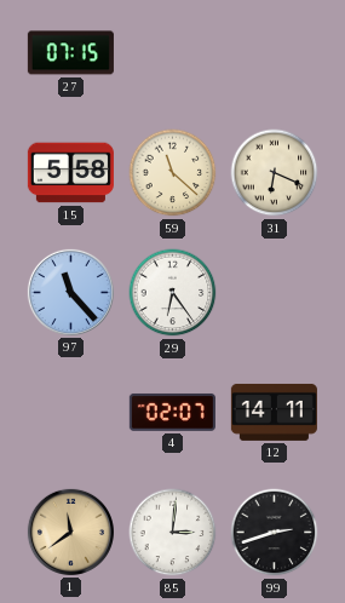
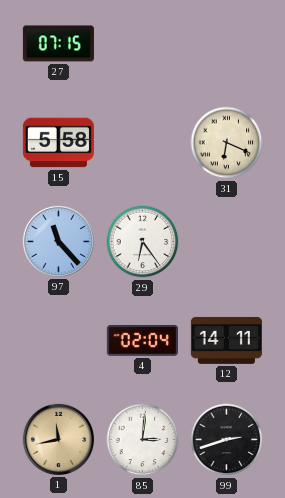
59: 11:22 -> none
4: 02:07 -> 02:04
1: 11:39 -> 11:43
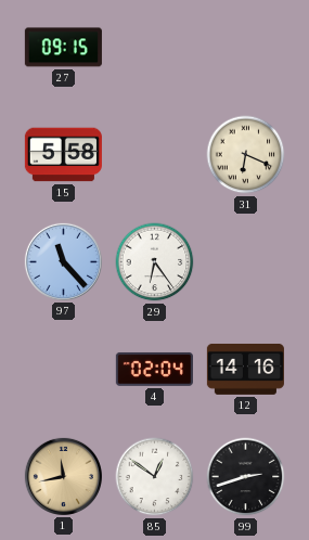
27: 07:15 -> 09:15
12: 14:11 -> 14:16
85: 3:01 -> 12:51
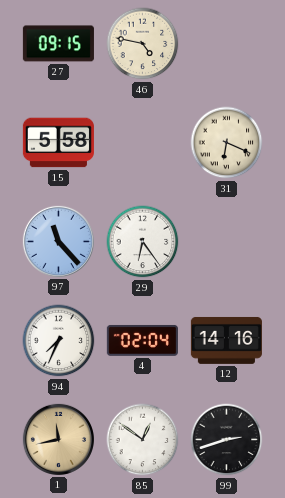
46: none -> 4:47
94: none -> 7:34
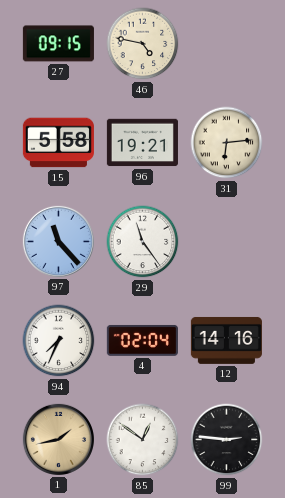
96: none -> 19:21
31: 6:19 -> 6:14
29: 6:24 -> 11:24
1: 11:43 -> 1:43
99: 2:42 -> 2:46
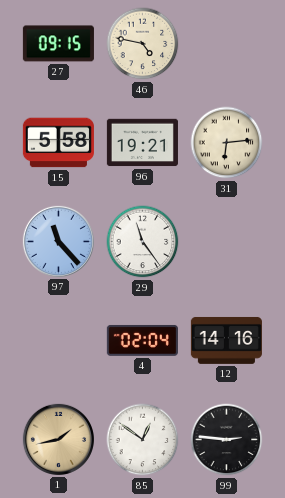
94: 7:34 -> none
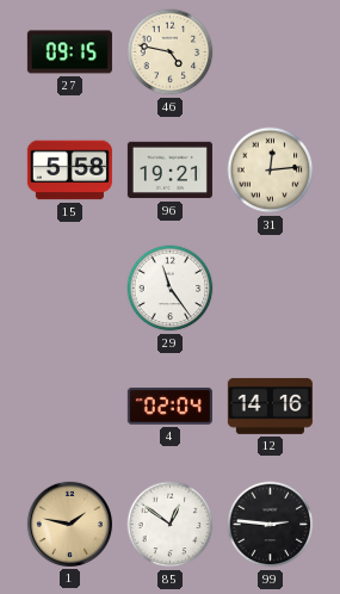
31: 6:14 -> 12:14
97: 11:23 -> none
1: 1:43 -> 1:47
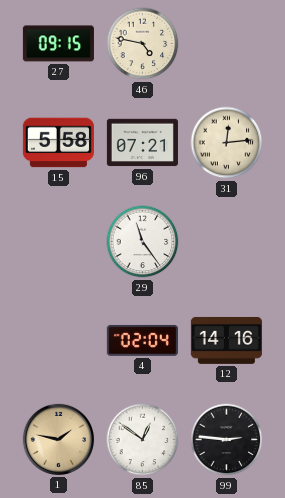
96: 19:21 -> 07:21
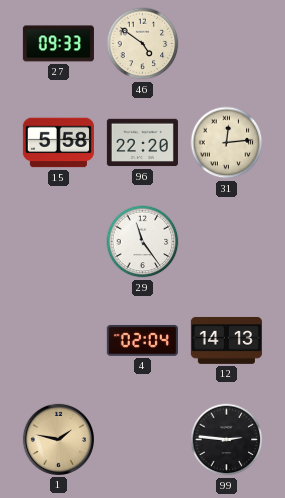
27: 09:15 -> 09:33
46: 4:47 -> 4:51
96: 07:21 -> 22:20
12: 14:16 -> 14:13
85: 12:51 -> none
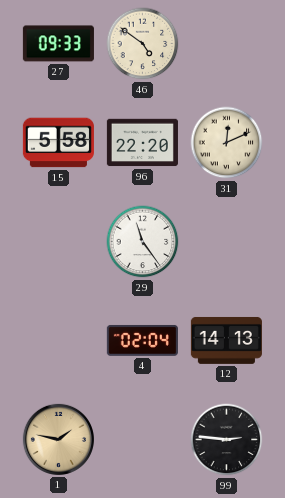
31: 12:14 -> 12:11
